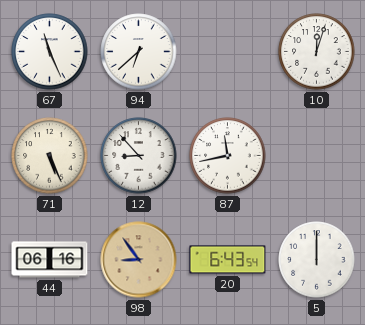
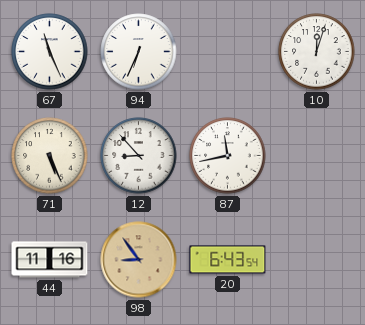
94: 6:38 -> 6:34
44: 06:16 -> 11:16
5: 12:00 -> none
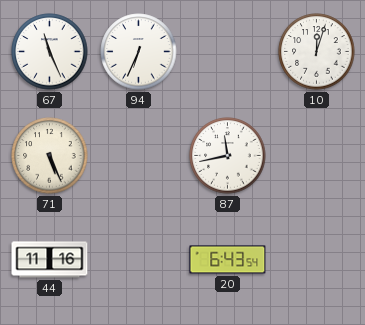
12: 8:53 -> none
98: 8:54 -> none
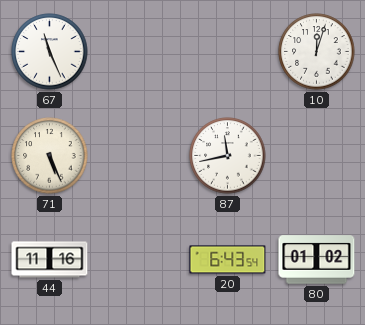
94: 6:34 -> none
80: none -> 01:02
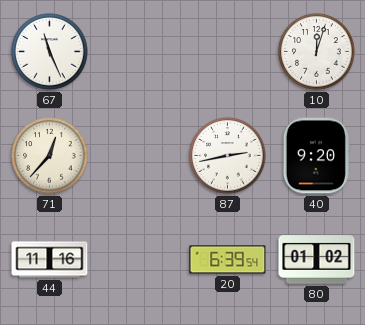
71: 5:26 -> 12:37
87: 11:43 -> 2:43
40: none -> 9:20
20: 6:43 -> 6:39
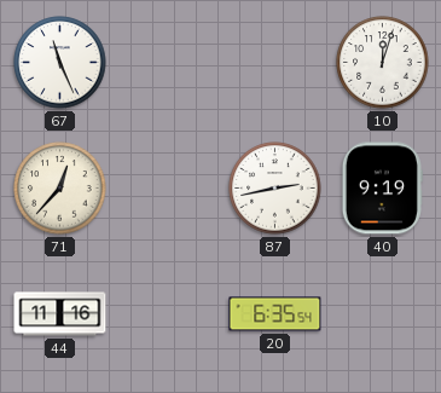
40: 9:20 -> 9:19
20: 6:39 -> 6:35
80: 01:02 -> none
